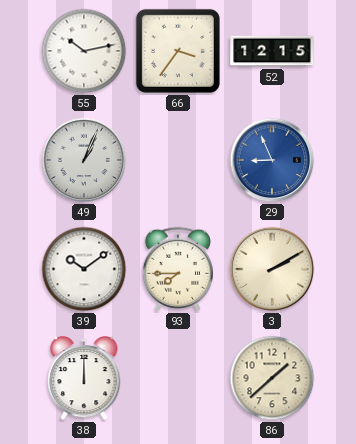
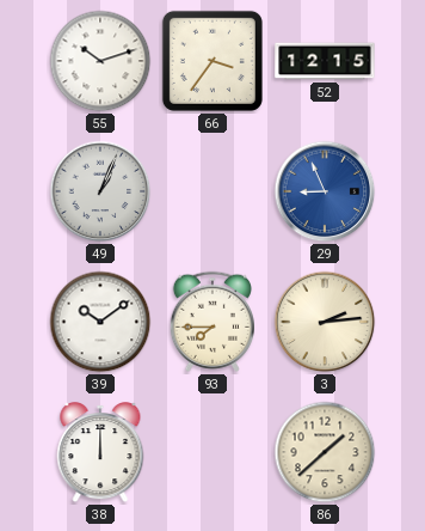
55: 10:13 -> 10:12
3: 2:10 -> 2:14
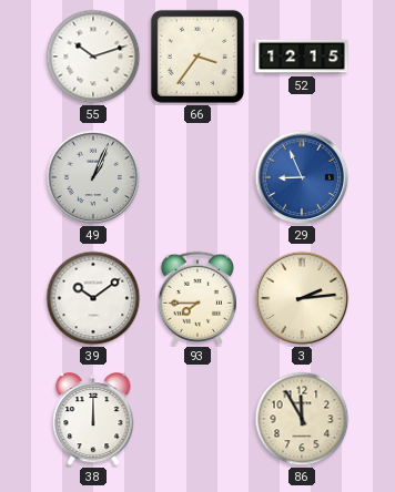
86: 1:38 -> 11:55
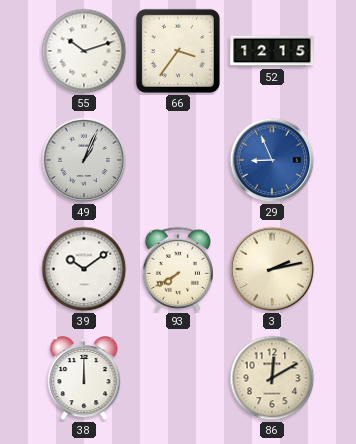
93: 7:45 -> 7:40
3: 2:14 -> 2:13
86: 11:55 -> 12:10
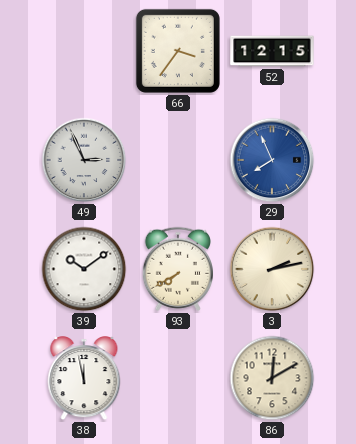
55: 10:12 -> none
49: 1:04 -> 2:56
29: 8:56 -> 7:56
38: 12:00 -> 11:58
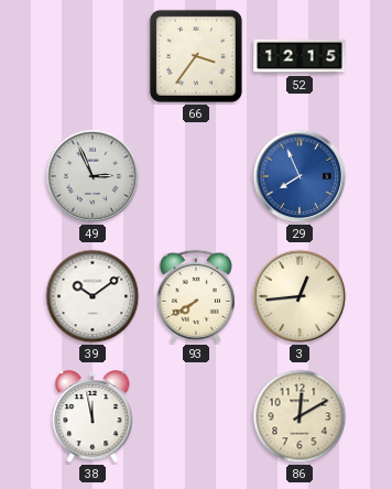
3: 2:13 -> 12:44
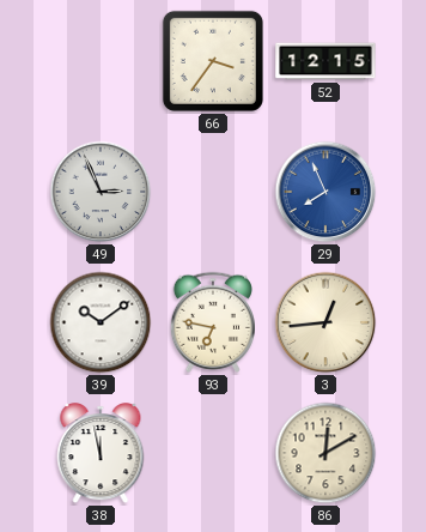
93: 7:40 -> 6:47
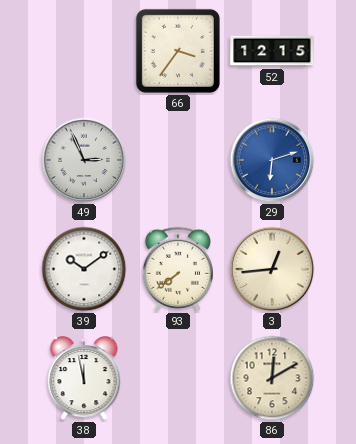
29: 7:56 -> 6:12
93: 6:47 -> 7:39
